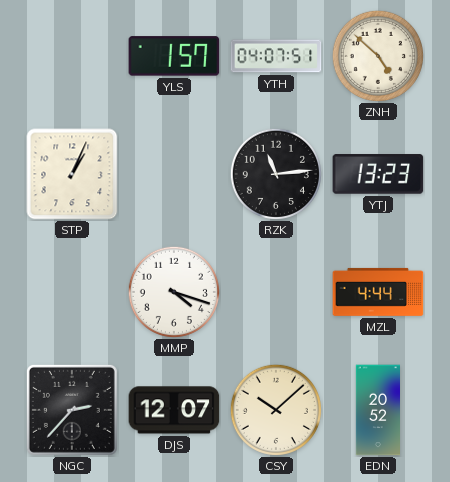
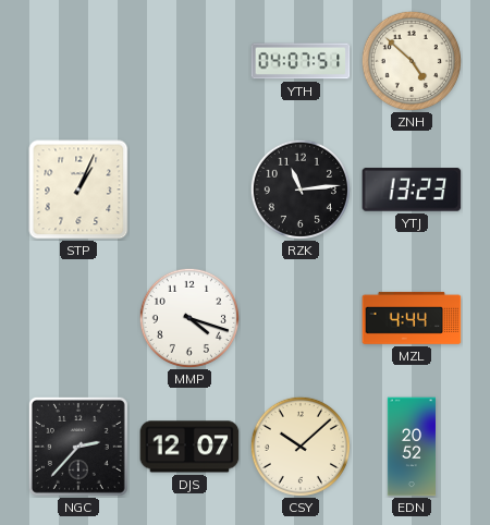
YLS: 1:57 -> none
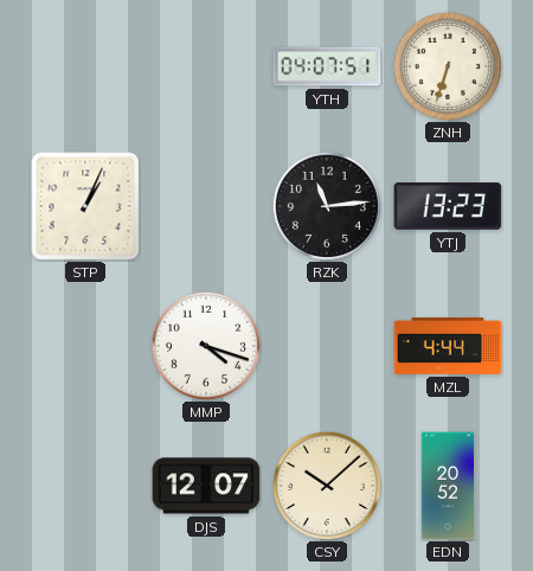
ZNH: 4:52 -> 6:33
NGC: 2:37 -> none
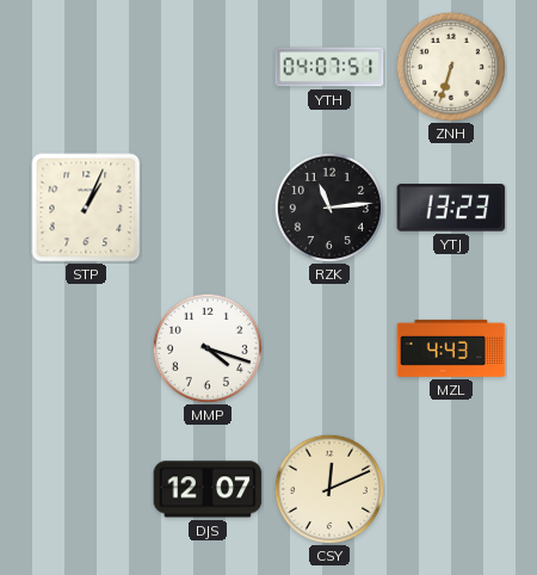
MZL: 4:44 -> 4:43
CSY: 10:08 -> 12:11
EDN: 20:52 -> none
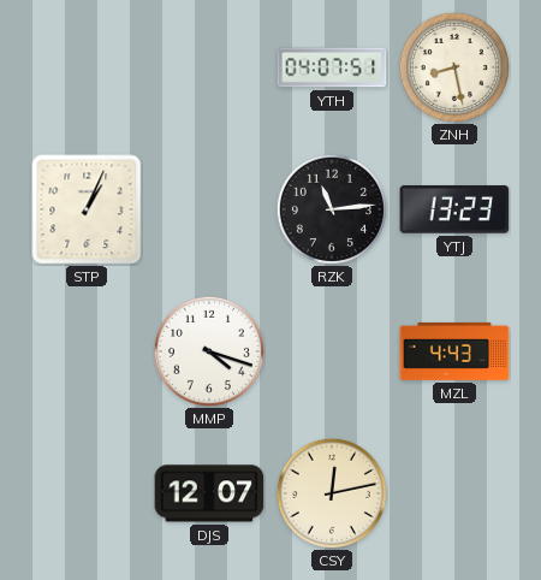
ZNH: 6:33 -> 8:28
CSY: 12:11 -> 12:13
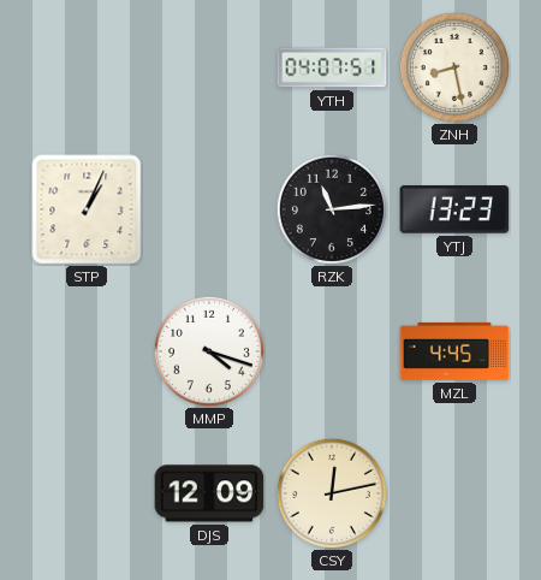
MZL: 4:43 -> 4:45
DJS: 12:07 -> 12:09
